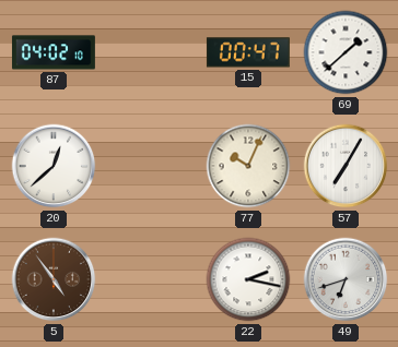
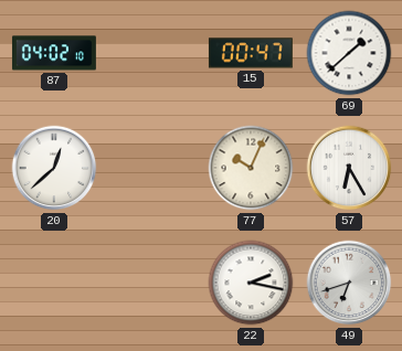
57: 7:05 -> 6:25
5: 4:54 -> none
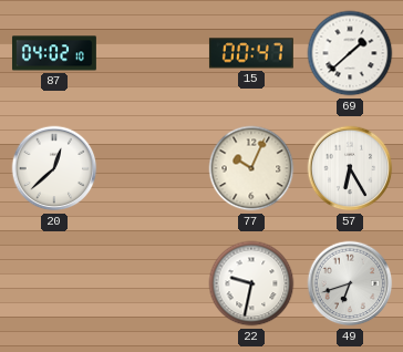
22: 2:17 -> 9:32
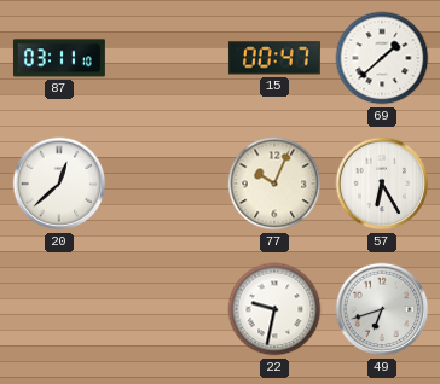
87: 04:02 -> 03:11
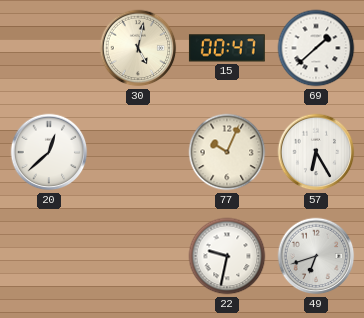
87: 03:11 -> none
30: none -> 5:02
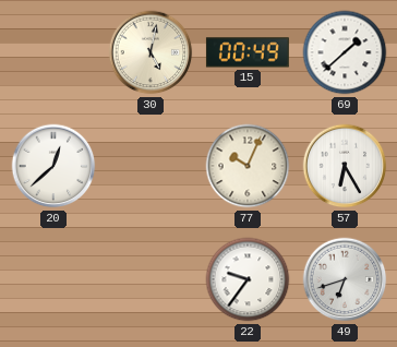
15: 00:47 -> 00:49
22: 9:32 -> 9:36
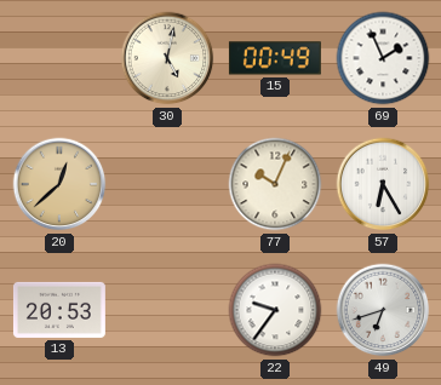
69: 1:38 -> 1:56
20 dial: white -> champagne
13: none -> 20:53
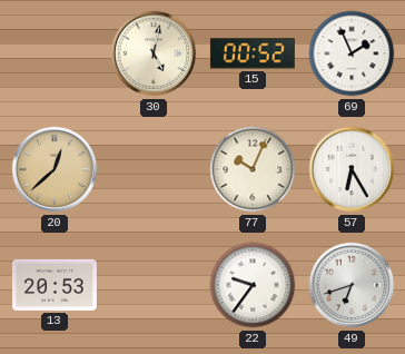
15: 00:49 -> 00:52
